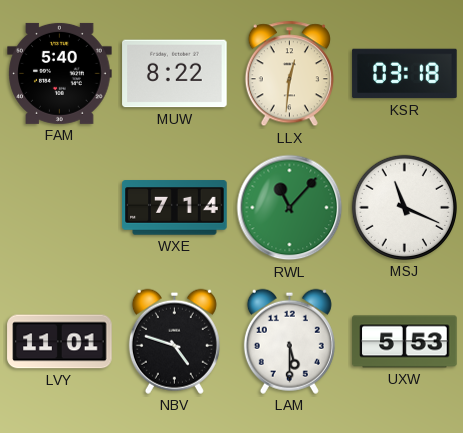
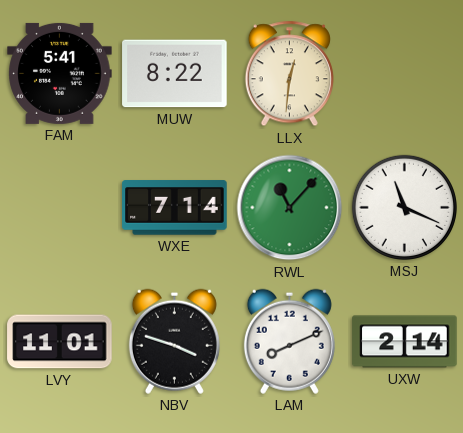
FAM: 5:40 -> 5:41
KSR: 03:18 -> none
NBV: 4:48 -> 3:48
LAM: 5:30 -> 8:11
UXW: 5:53 -> 2:14
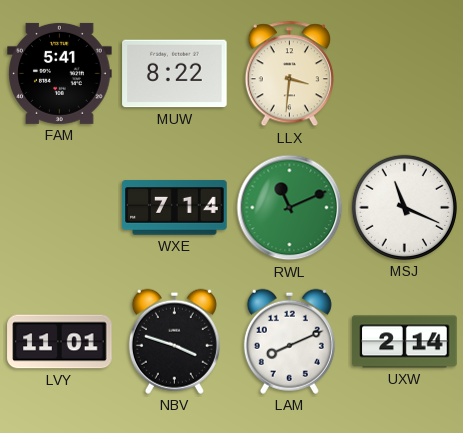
LLX: 12:31 -> 3:31
RWL: 11:07 -> 11:11
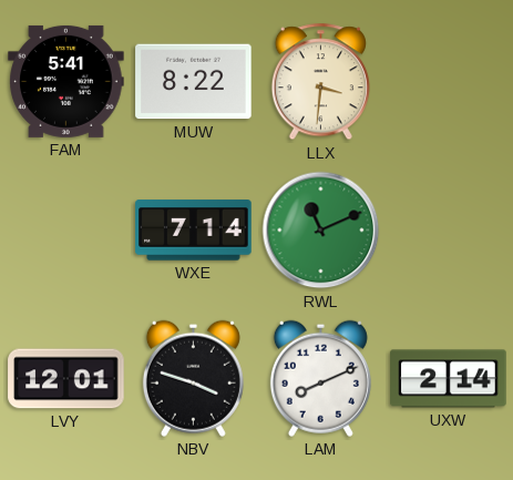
MSJ: 11:19 -> none
LVY: 11:01 -> 12:01
